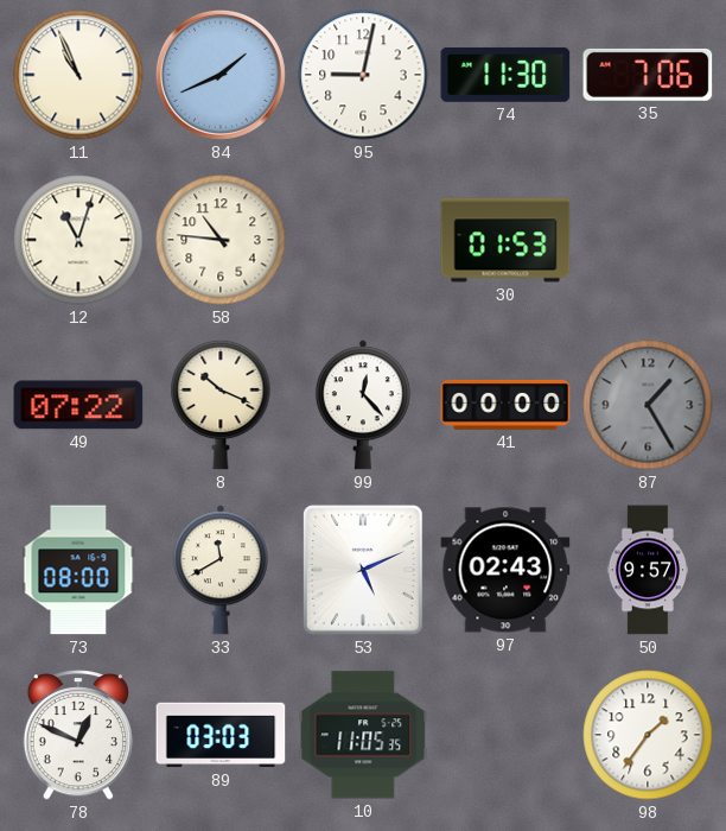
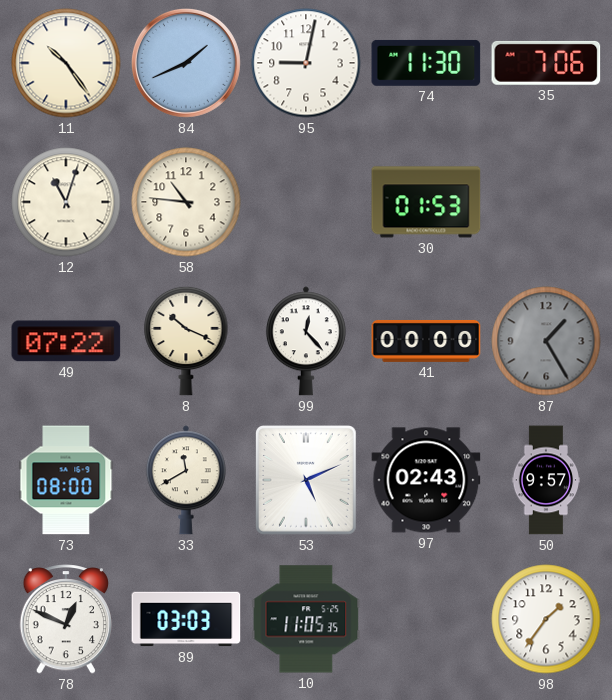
11: 10:56 -> 10:24
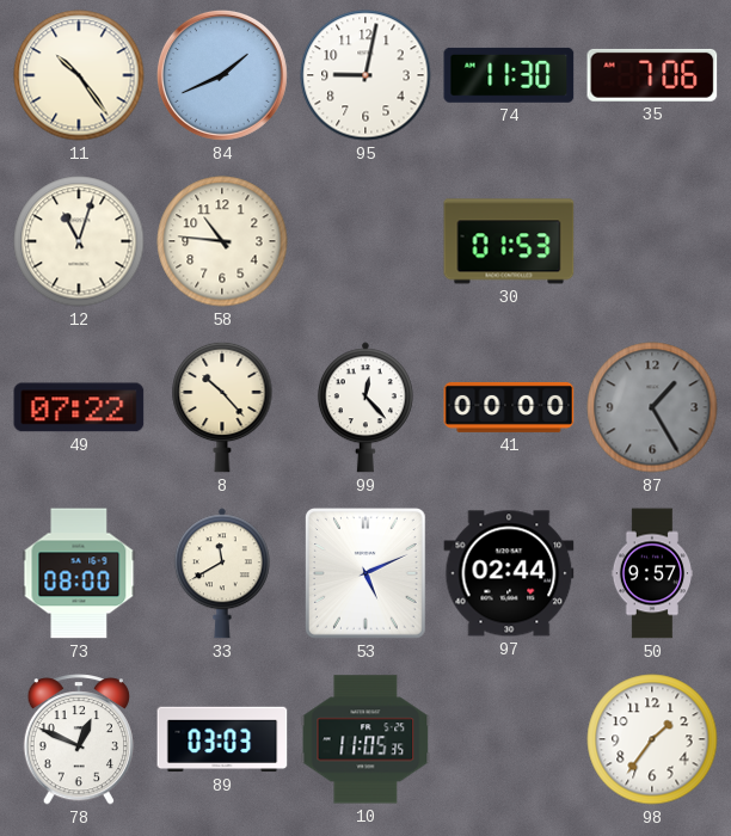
8: 10:19 -> 10:23
97: 02:43 -> 02:44
